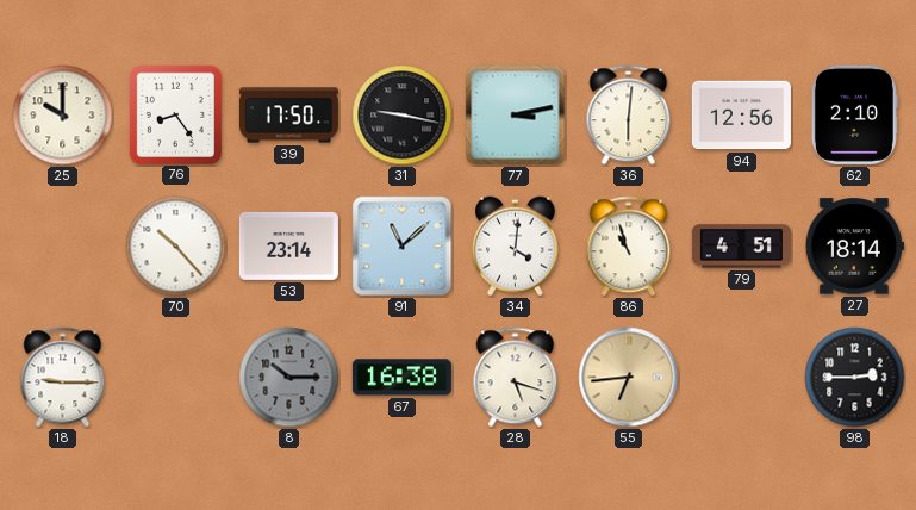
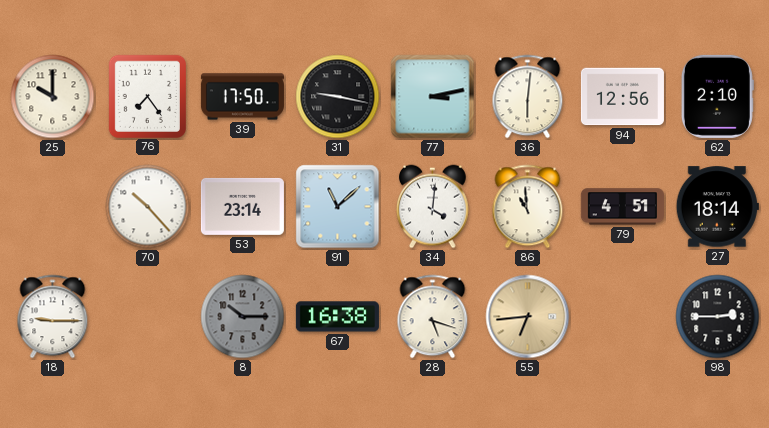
76: 8:24 -> 7:24
86: 10:57 -> 10:59
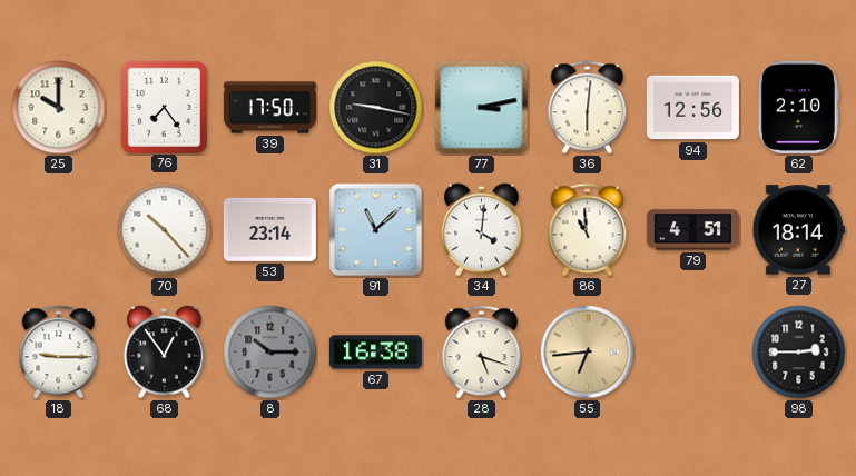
68: none -> 12:54
